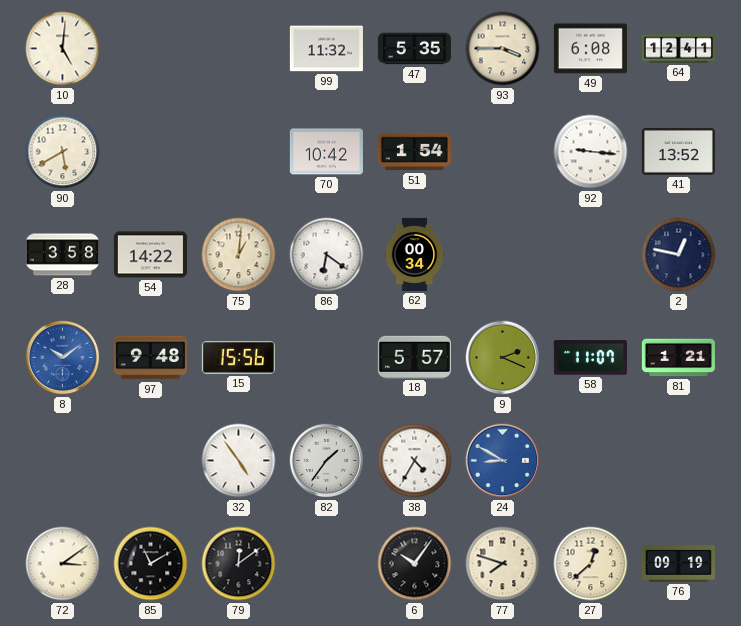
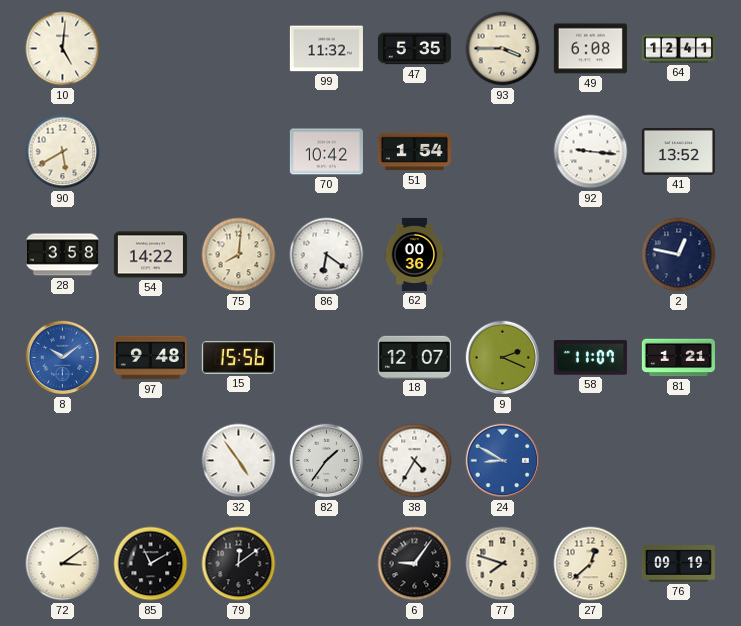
75: 1:01 -> 8:01
62: 00:34 -> 00:36
18: 5:57 -> 12:07
6: 10:06 -> 9:06
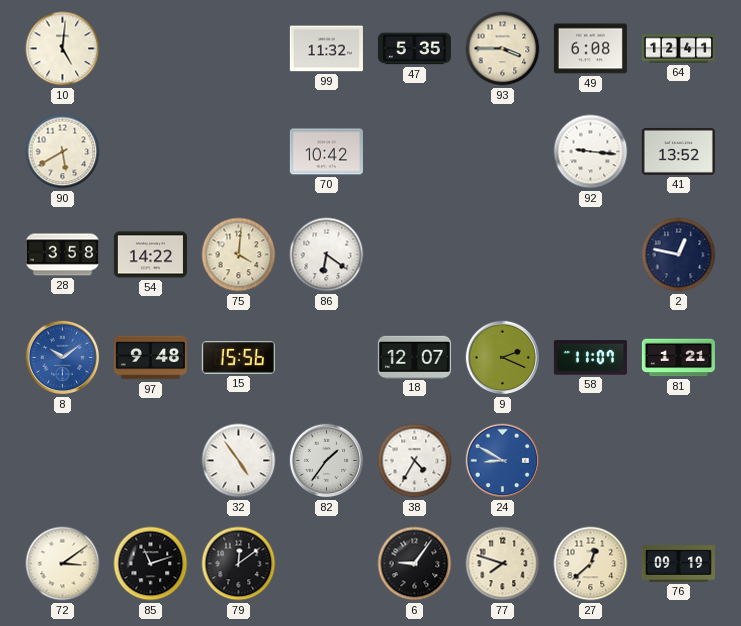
51: 1:54 -> none
75: 8:01 -> 4:01
62: 00:36 -> none
85: 11:10 -> 11:12
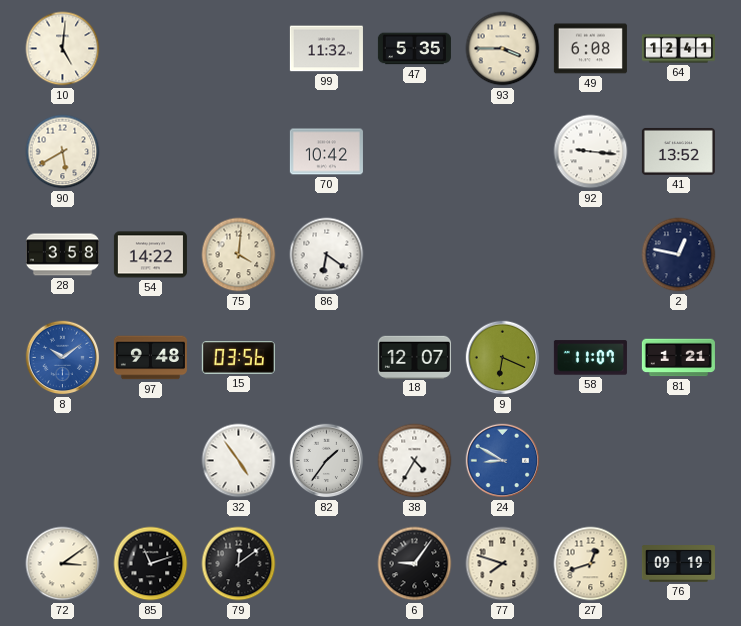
15: 15:56 -> 03:56
9: 2:19 -> 6:19
27: 12:38 -> 12:42
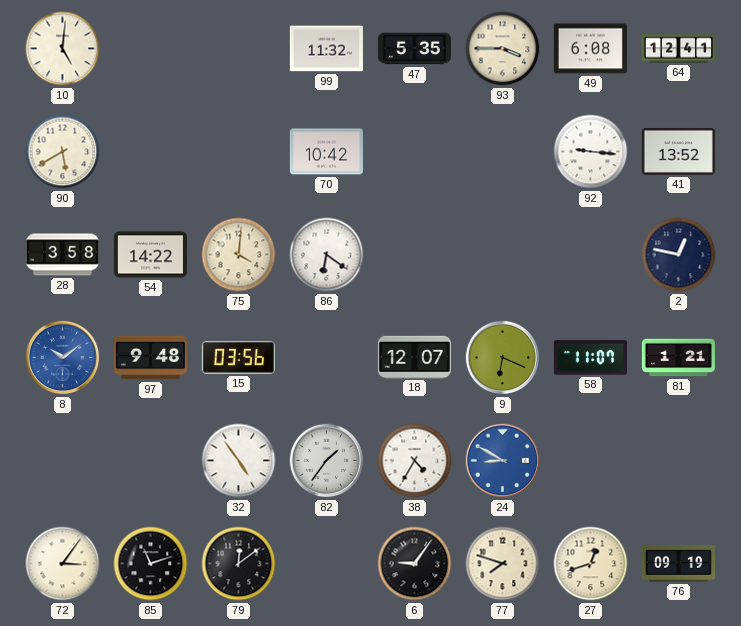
72: 3:09 -> 3:06
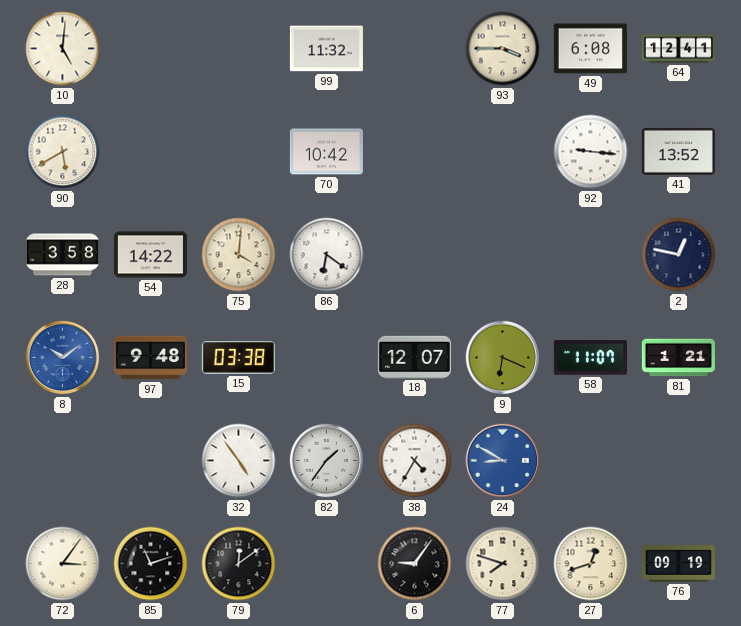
47: 5:35 -> none
15: 03:56 -> 03:38
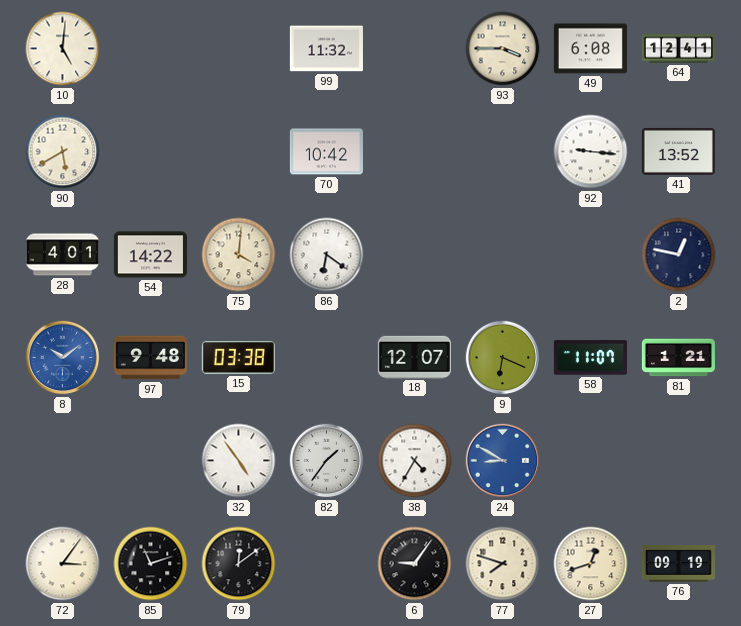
28: 3:58 -> 4:01
